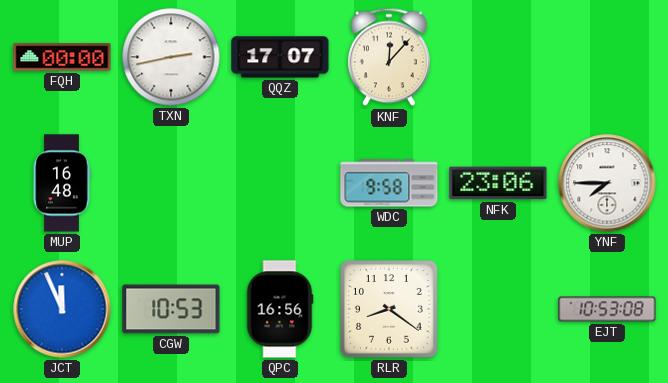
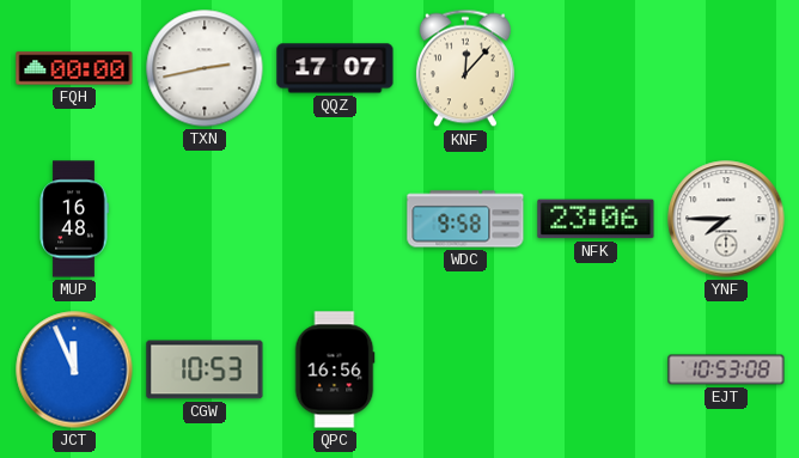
RLR: 8:21 -> none
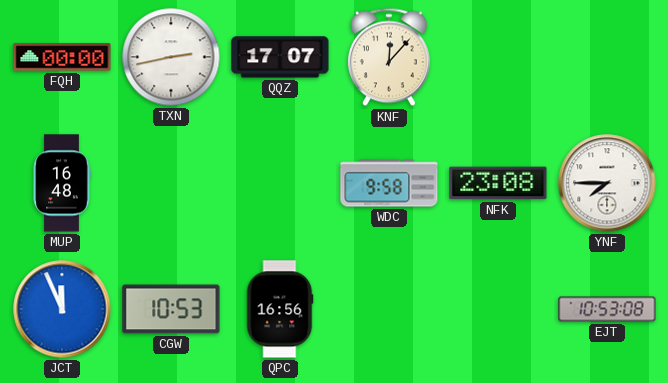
NFK: 23:06 -> 23:08
